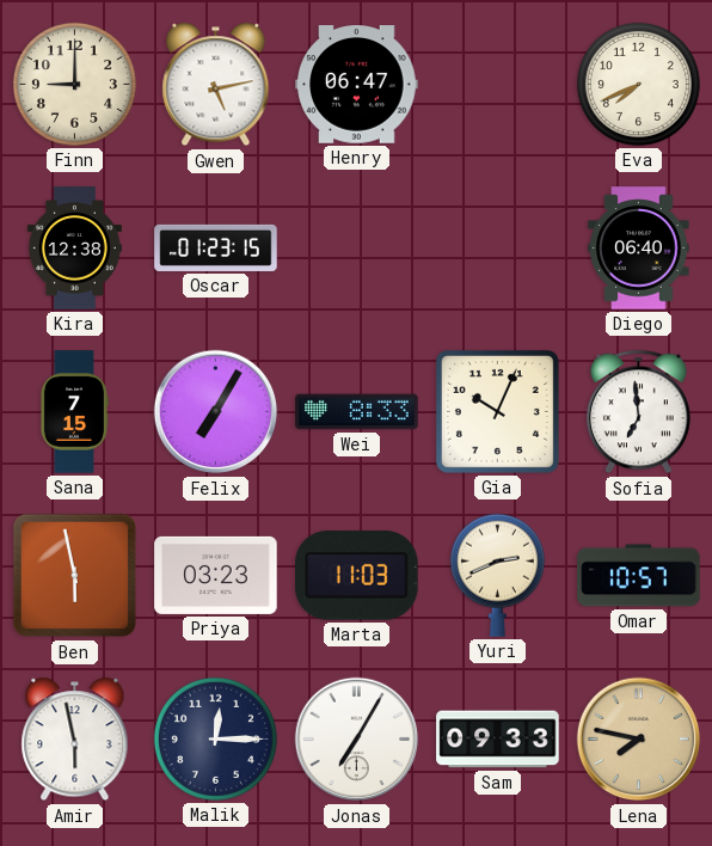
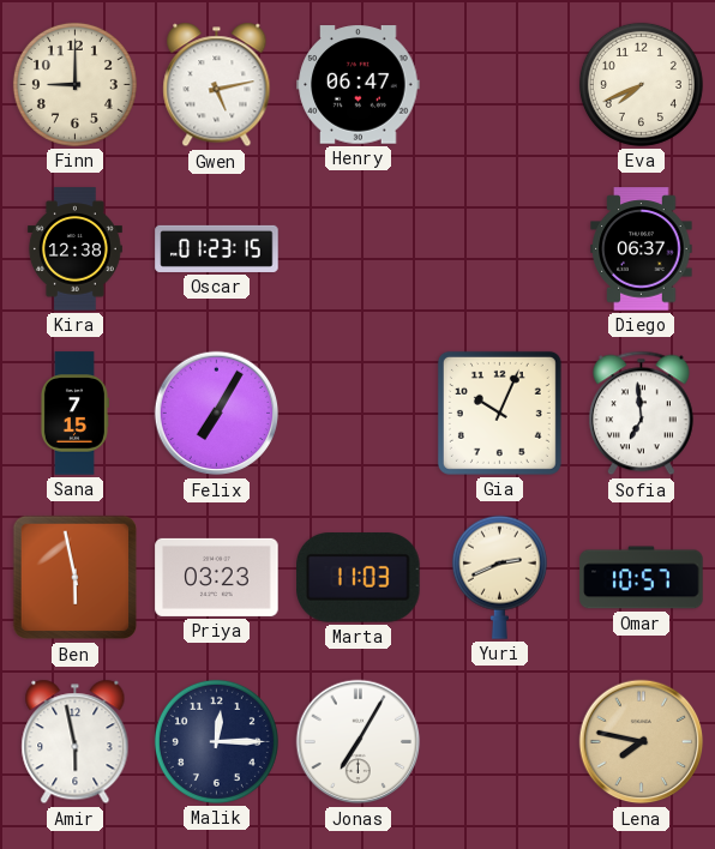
Diego: 06:40 -> 06:37
Wei: 8:33 -> none
Sam: 09:33 -> none
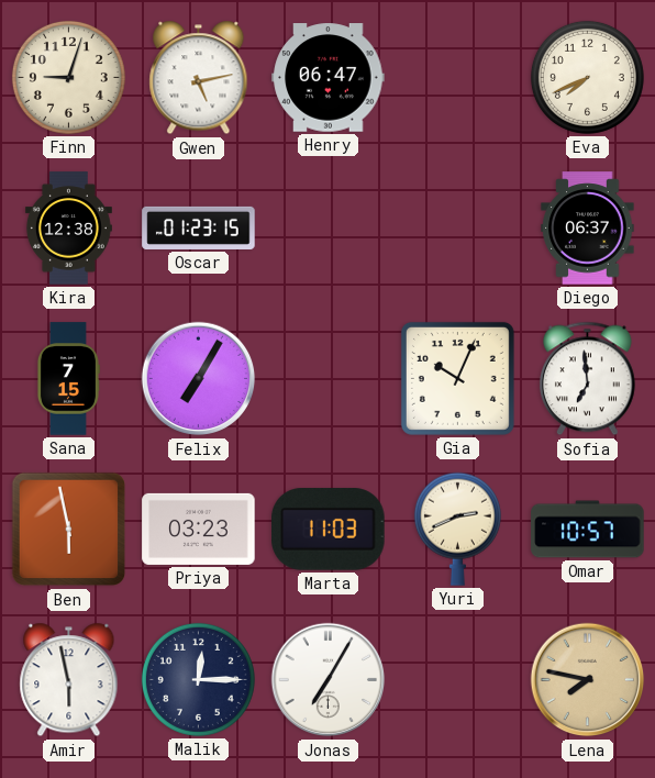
Finn: 9:00 -> 9:03
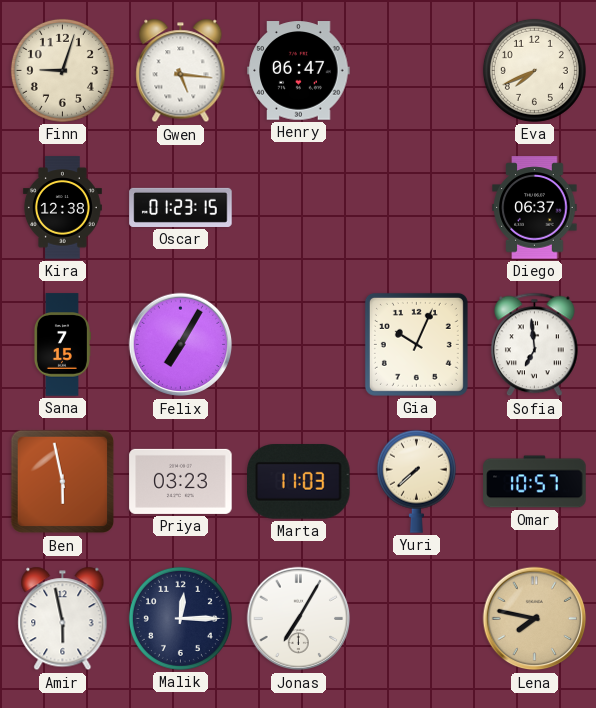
Gwen: 5:13 -> 5:16
Yuri: 2:41 -> 7:38
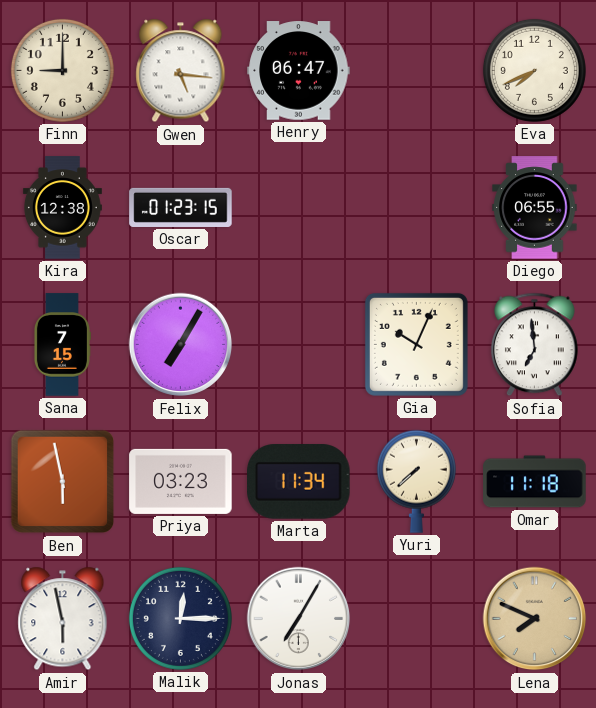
Finn: 9:03 -> 9:00
Diego: 06:37 -> 06:55
Marta: 11:03 -> 11:34
Omar: 10:57 -> 11:18
Lena: 7:47 -> 7:49
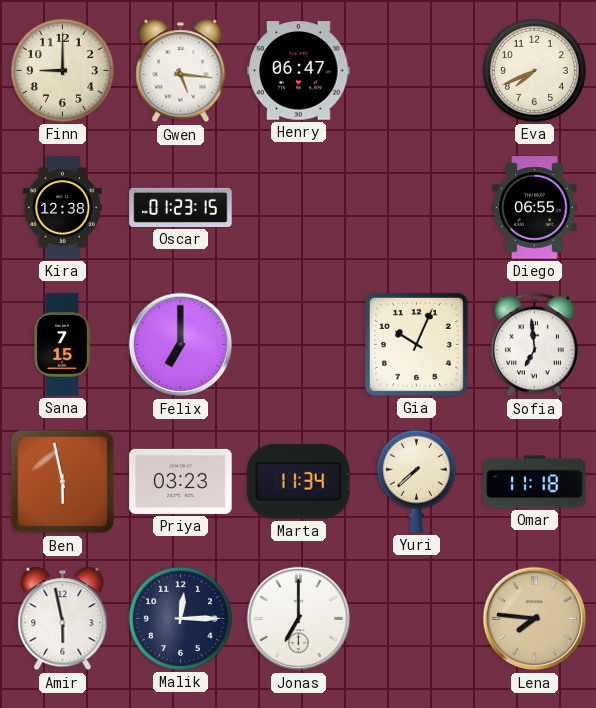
Felix: 7:05 -> 7:00
Jonas: 7:05 -> 7:00
Lena: 7:49 -> 7:46
